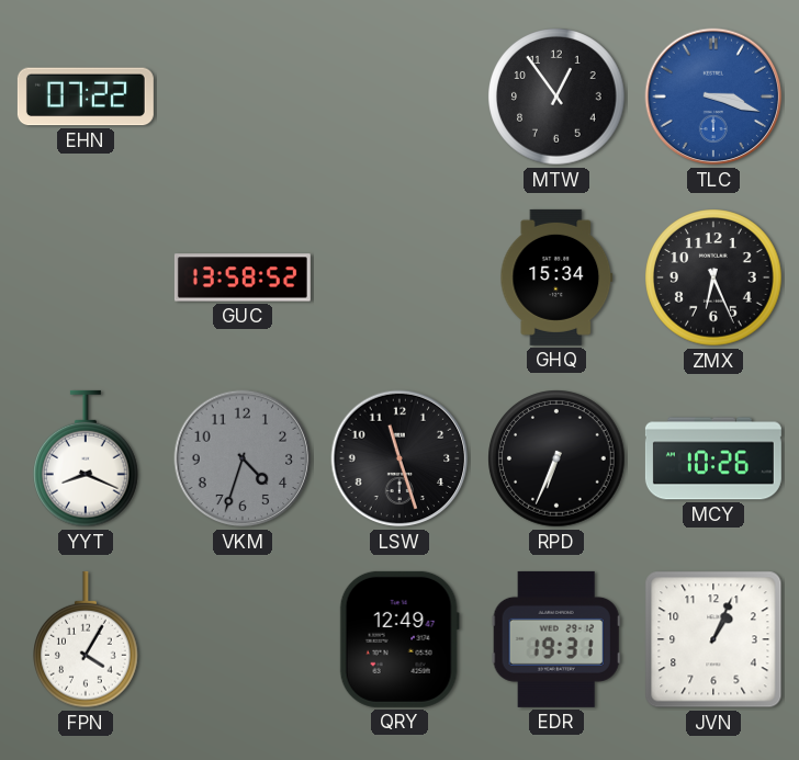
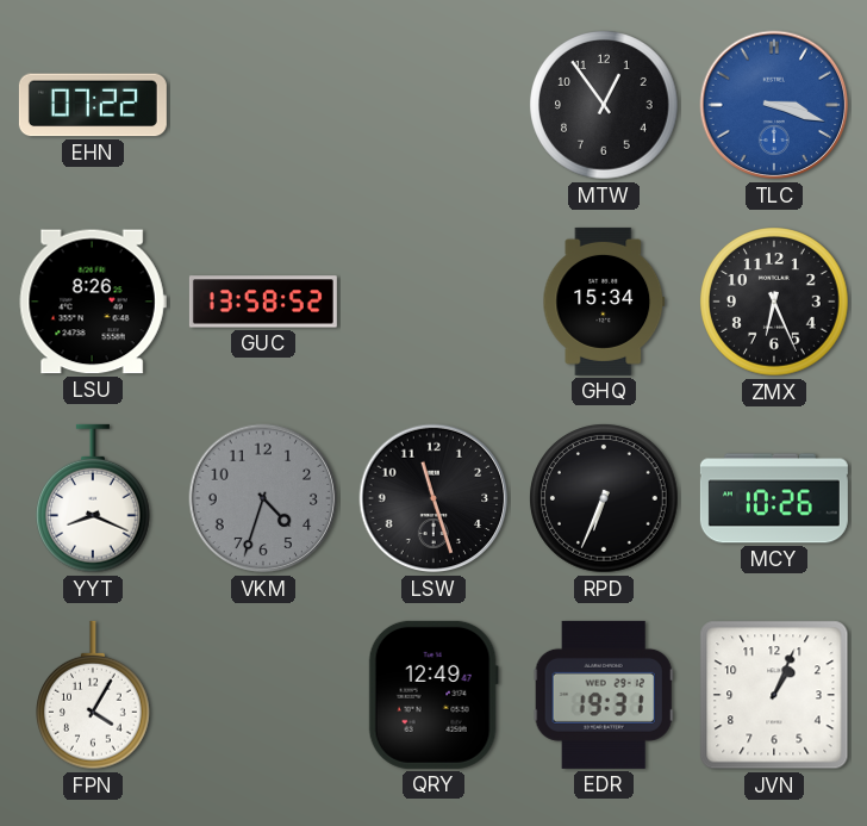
LSU: none -> 8:26
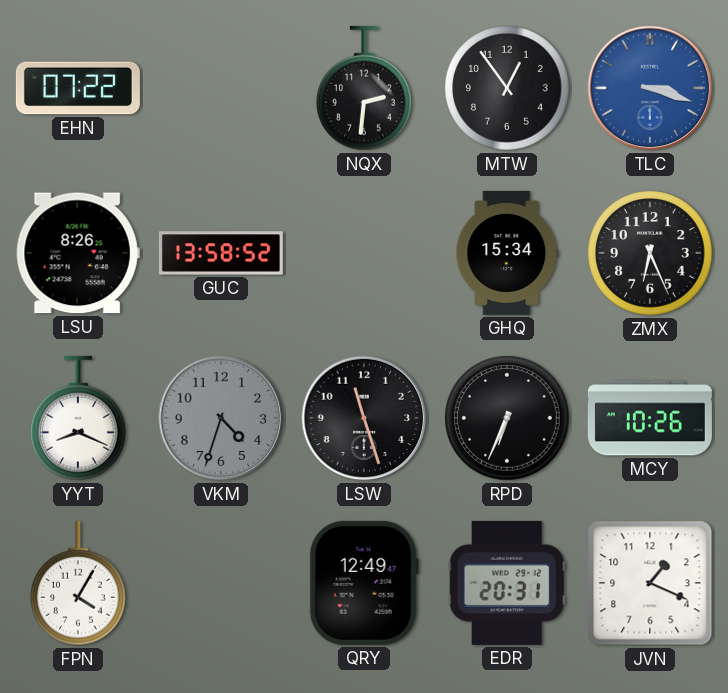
NQX: none -> 2:31
EDR: 19:31 -> 20:31
JVN: 1:04 -> 1:19
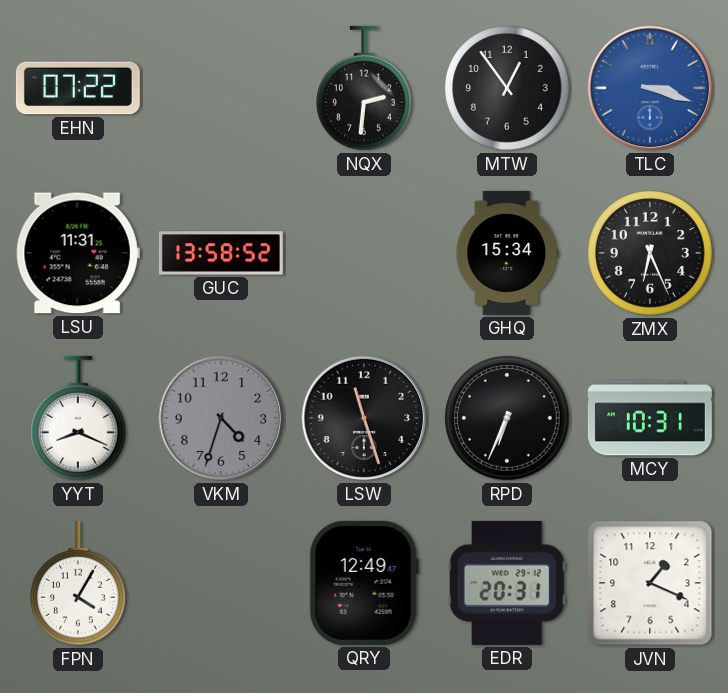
LSU: 8:26 -> 11:31
MCY: 10:26 -> 10:31
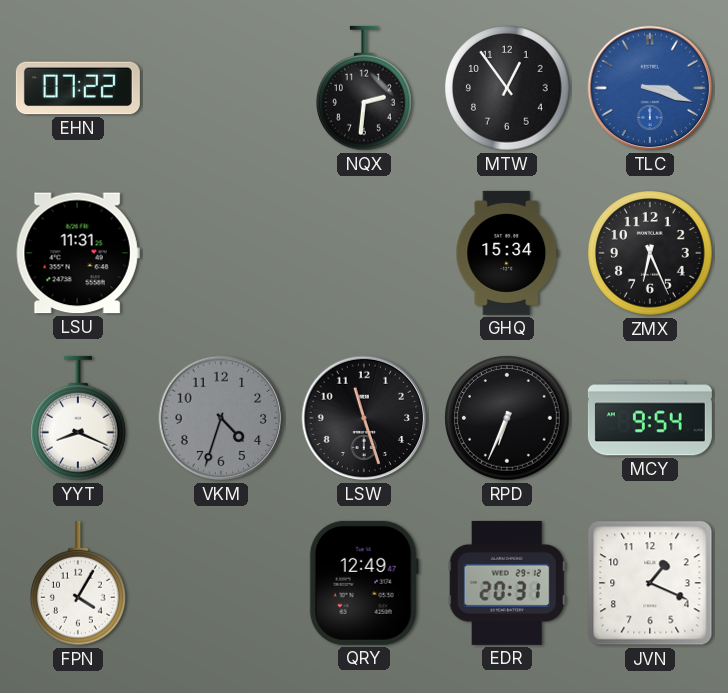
GUC: 13:58 -> none
MCY: 10:31 -> 9:54
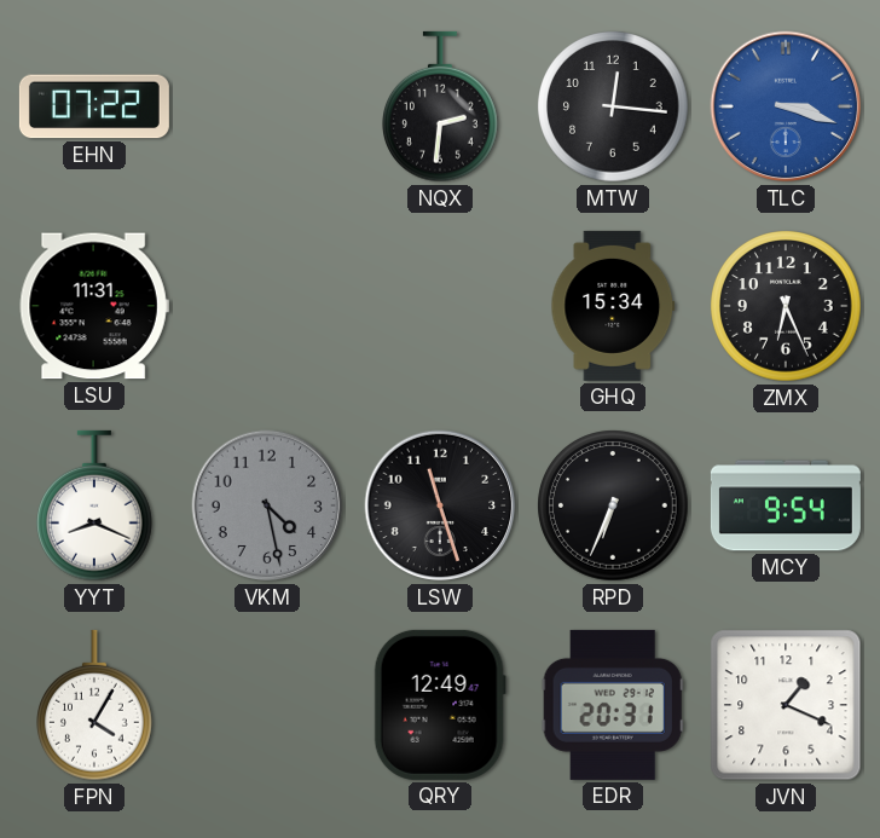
MTW: 12:54 -> 12:16
VKM: 4:33 -> 4:28
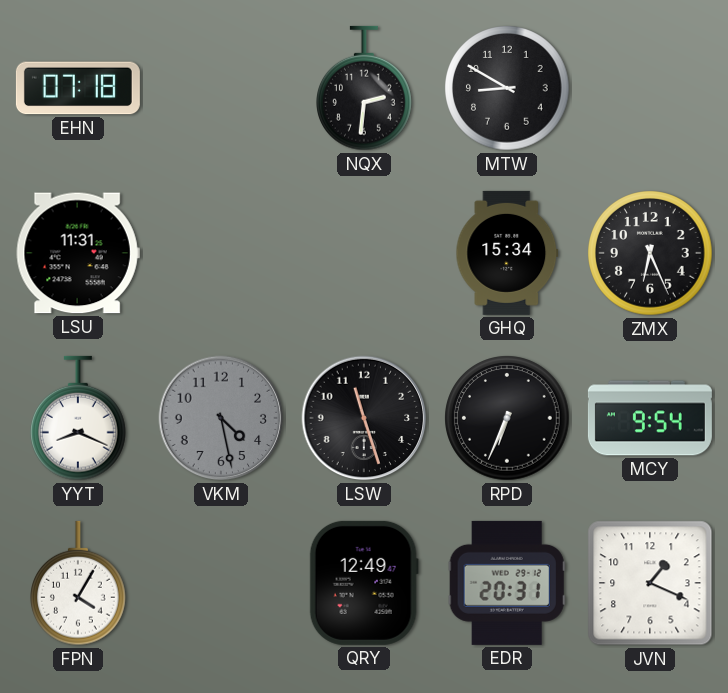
EHN: 07:22 -> 07:18
MTW: 12:16 -> 8:50
TLC: 3:18 -> none
